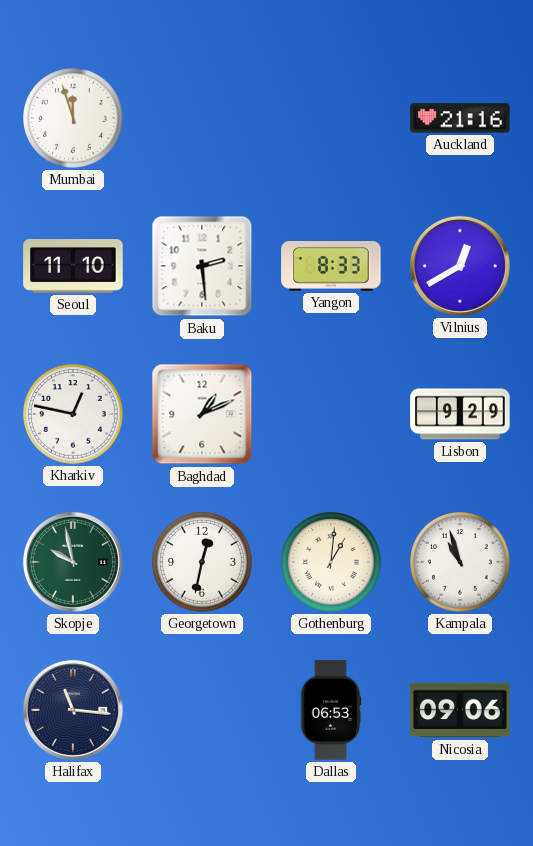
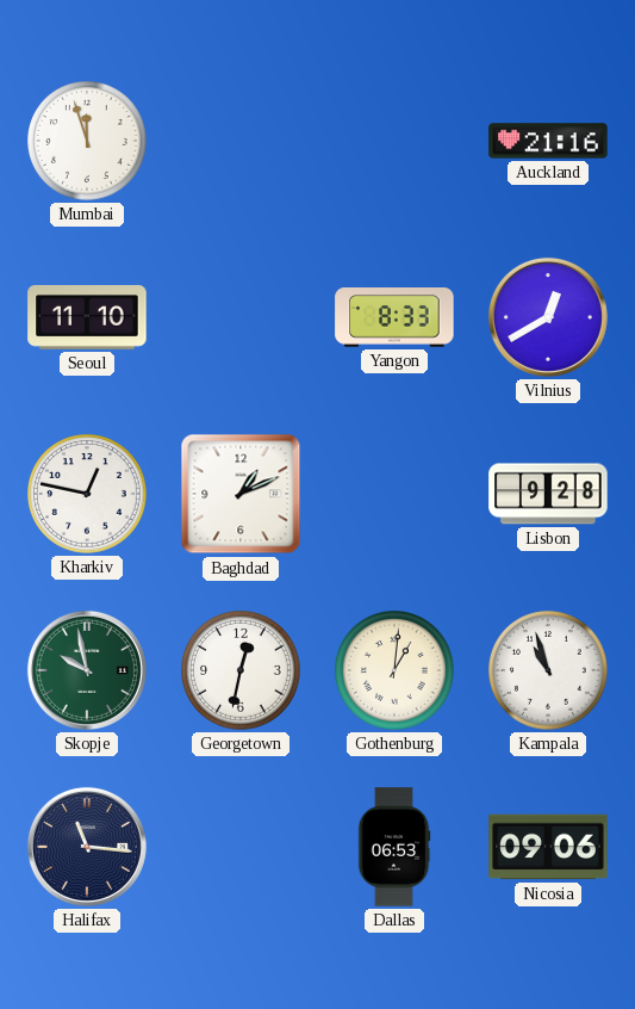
Baku: 2:29 -> none
Lisbon: 9:29 -> 9:28
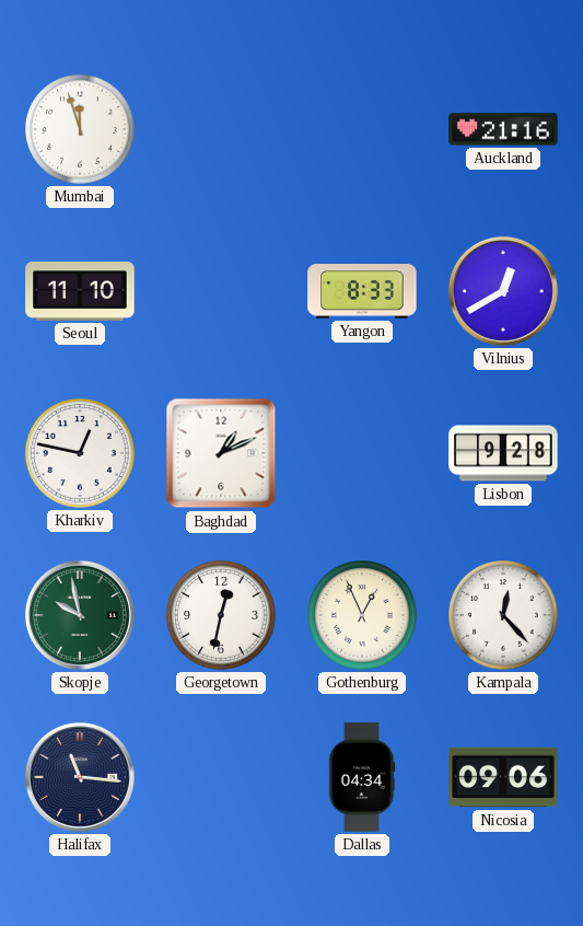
Gothenburg: 1:01 -> 12:56
Kampala: 10:57 -> 12:23
Dallas: 06:53 -> 04:34
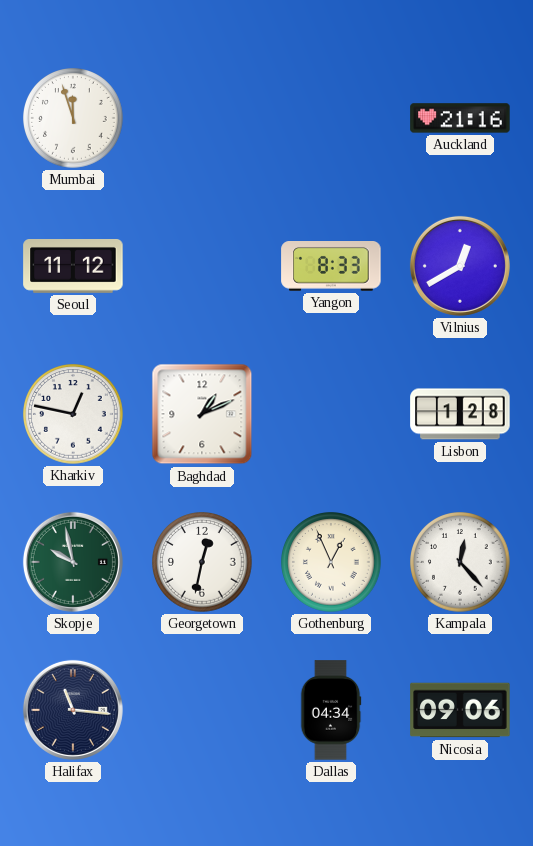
Seoul: 11:10 -> 11:12
Lisbon: 9:28 -> 1:28
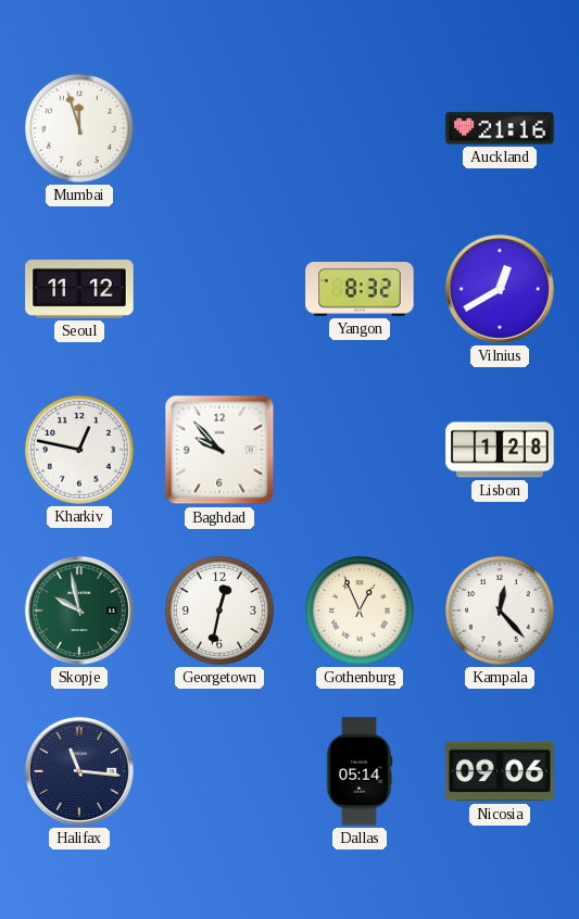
Yangon: 8:33 -> 8:32
Baghdad: 1:11 -> 9:53
Dallas: 04:34 -> 05:14
